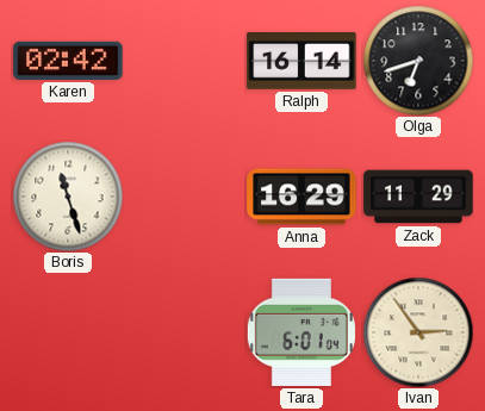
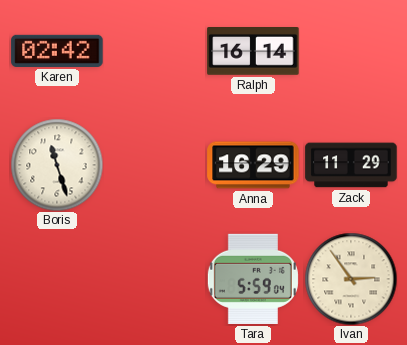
Olga: 6:42 -> none
Tara: 6:01 -> 5:59
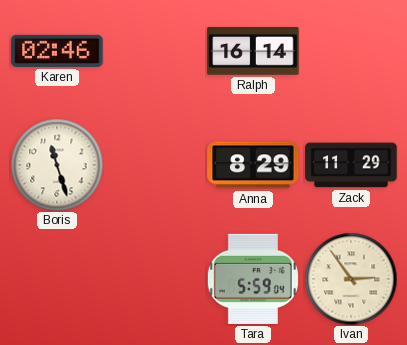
Karen: 02:42 -> 02:46
Anna: 16:29 -> 8:29
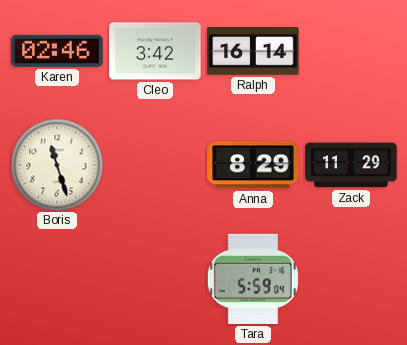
Cleo: none -> 3:42
Ivan: 2:54 -> none
